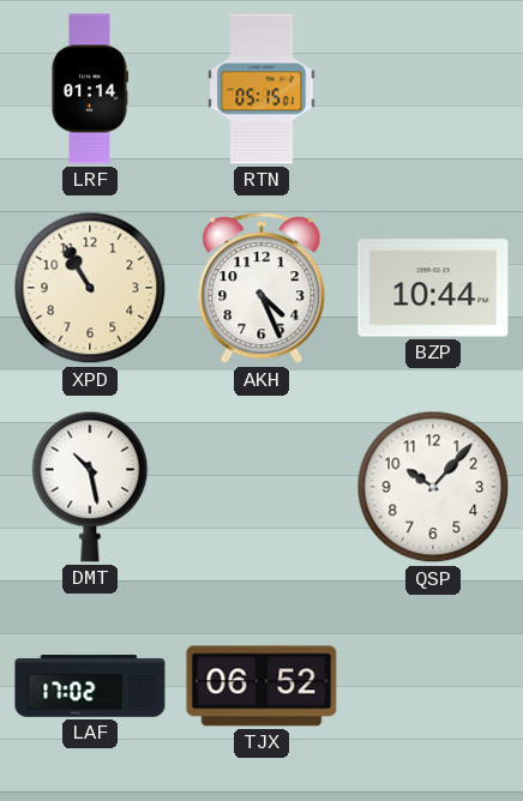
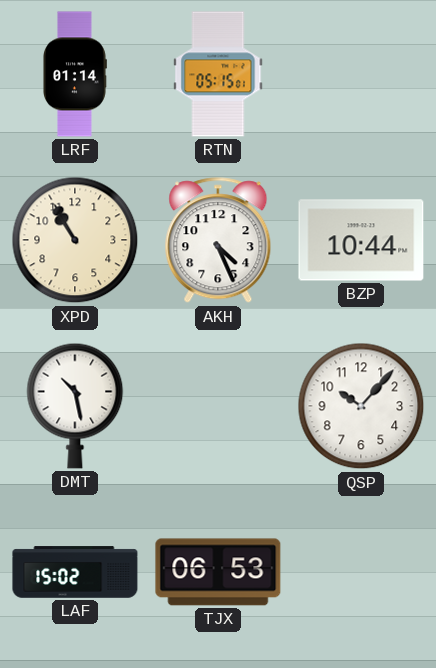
LAF: 17:02 -> 15:02
TJX: 06:52 -> 06:53
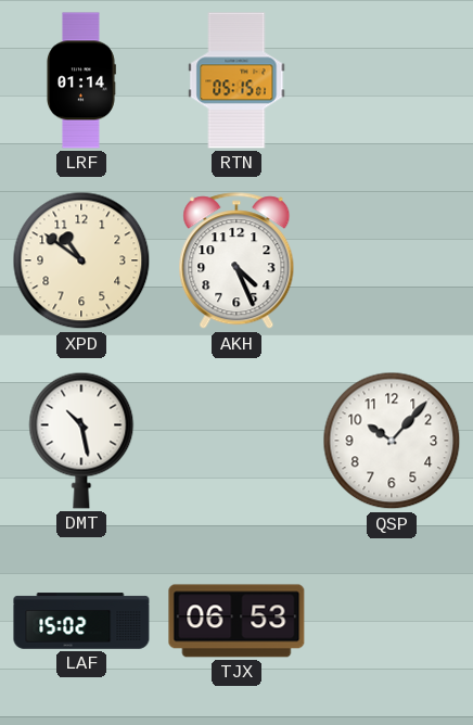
XPD: 10:55 -> 10:51
BZP: 10:44 -> none
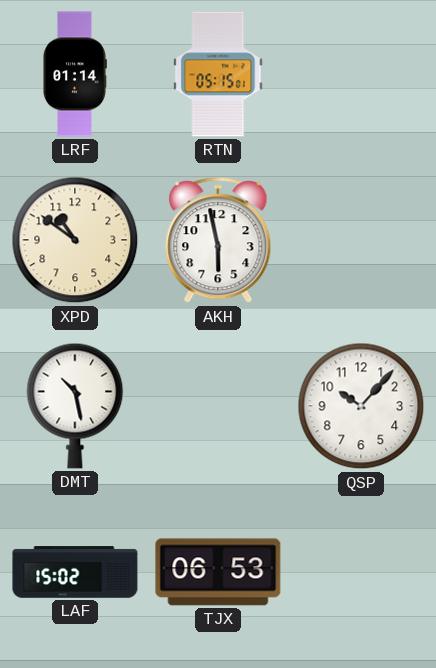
AKH: 4:26 -> 5:58
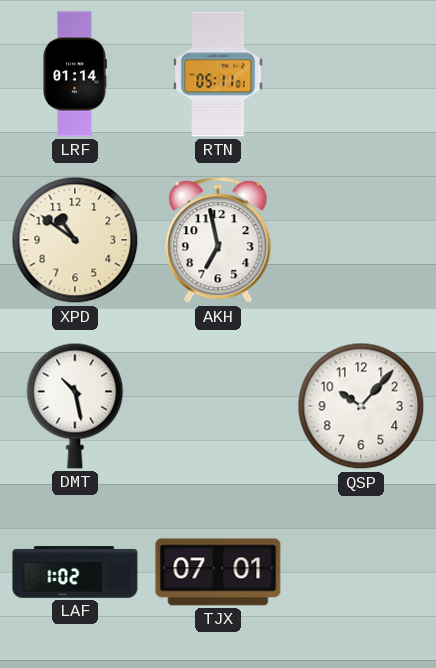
RTN: 05:15 -> 05:11
AKH: 5:58 -> 6:58
LAF: 15:02 -> 1:02
TJX: 06:53 -> 07:01
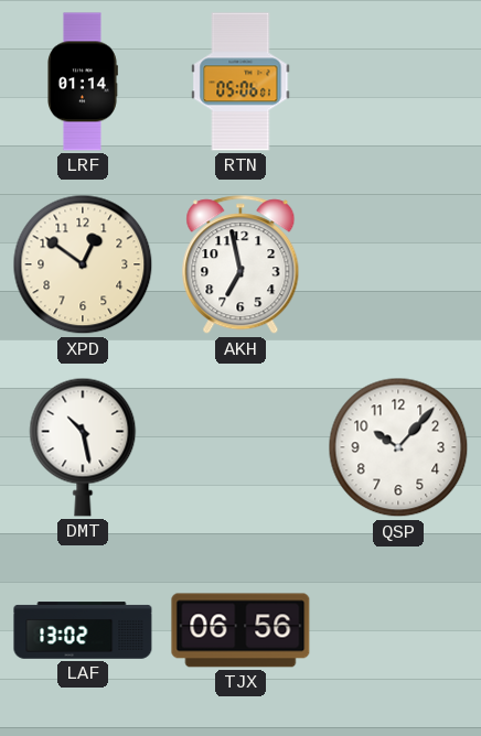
RTN: 05:11 -> 05:06
XPD: 10:51 -> 12:51
LAF: 1:02 -> 13:02
TJX: 07:01 -> 06:56
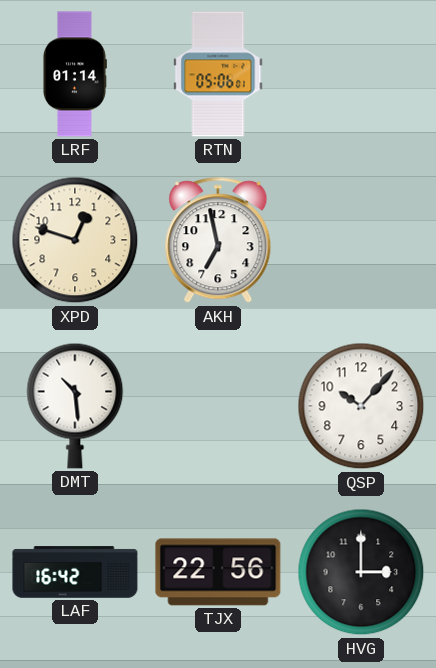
XPD: 12:51 -> 12:48
DMT: 10:28 -> 10:29
LAF: 13:02 -> 16:42
TJX: 06:56 -> 22:56
HVG: none -> 3:00
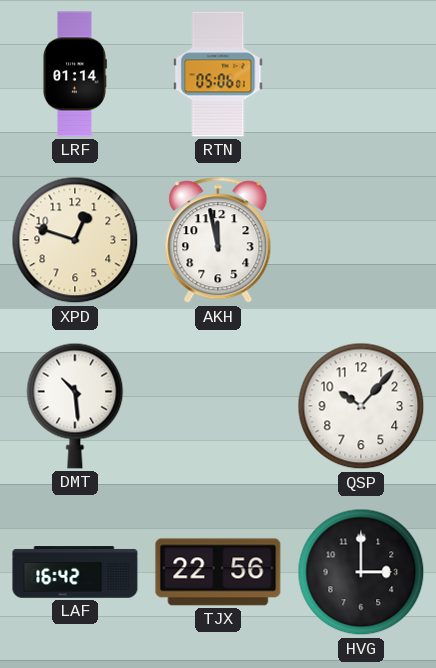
AKH: 6:58 -> 11:58
